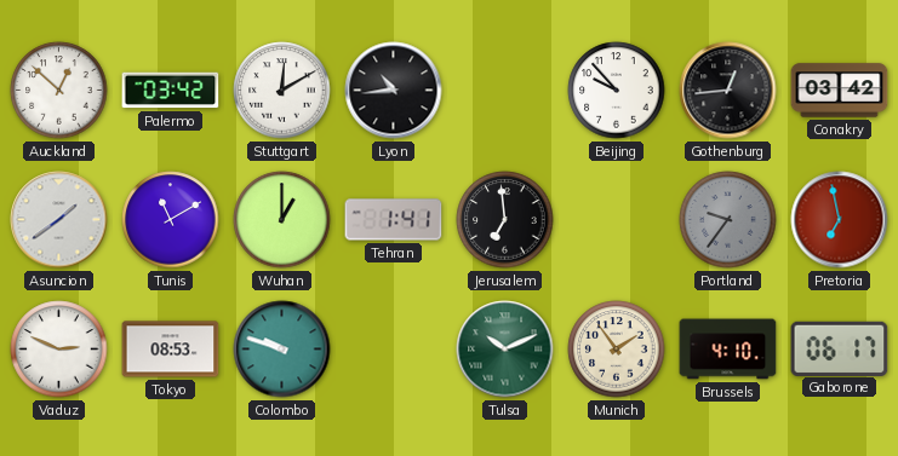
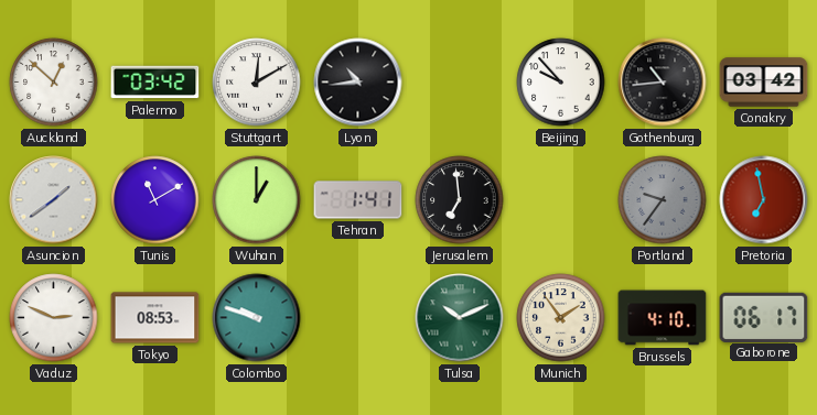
Gothenburg: 12:44 -> 10:44
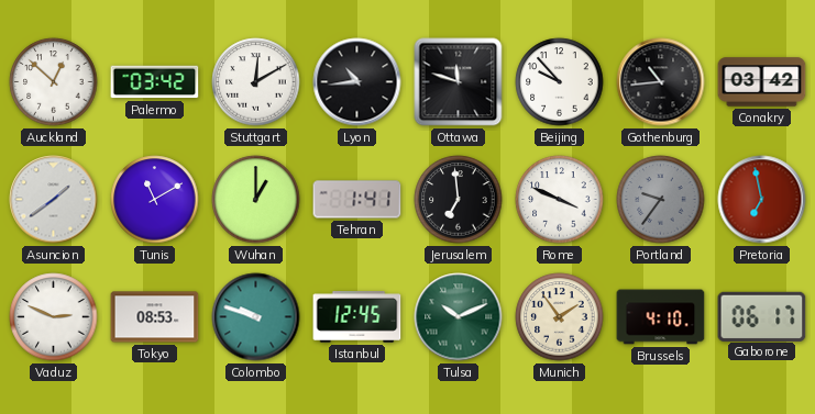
Ottawa: none -> 11:48
Rome: none -> 3:49
Istanbul: none -> 12:45
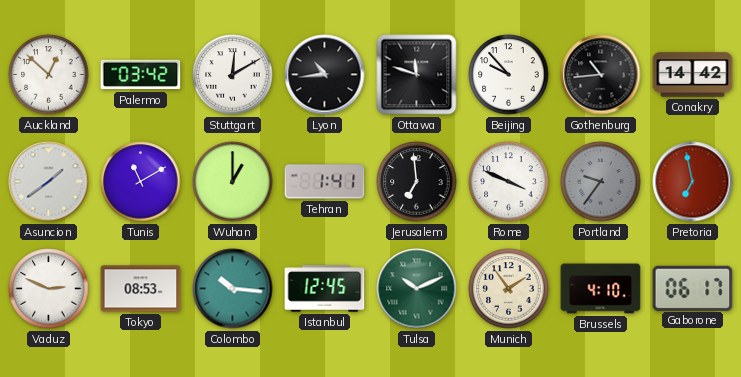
Conakry: 03:42 -> 14:42
Colombo: 9:48 -> 10:16
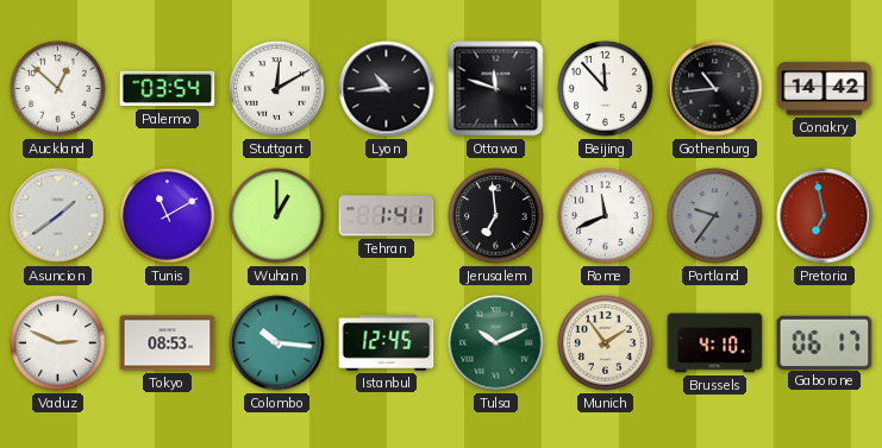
Palermo: 03:42 -> 03:54
Beijing: 9:53 -> 11:53
Rome: 3:49 -> 11:41
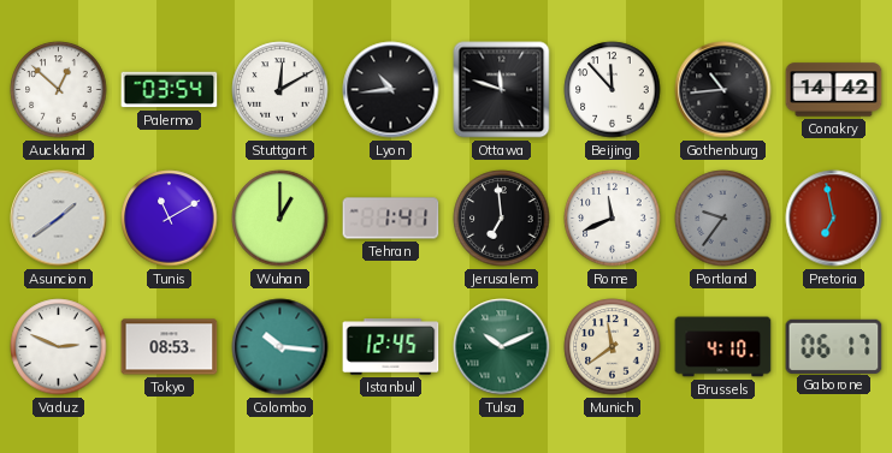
Munich: 1:54 -> 11:39
